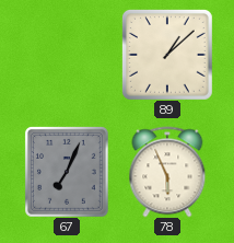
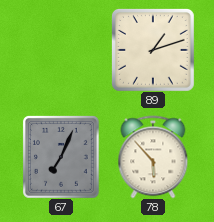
89: 1:08 -> 1:12
78: 5:56 -> 5:53
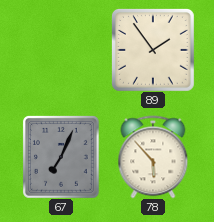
89: 1:12 -> 1:54
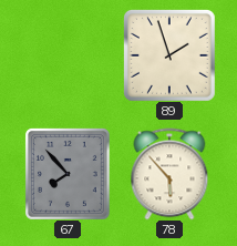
89: 1:54 -> 1:57
67: 7:04 -> 7:53
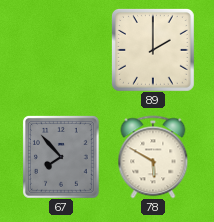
89: 1:57 -> 2:00
78: 5:53 -> 5:50
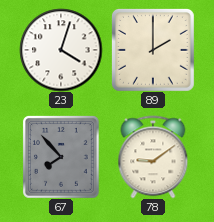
23: none -> 4:03
78: 5:50 -> 9:09
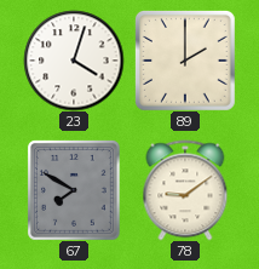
67: 7:53 -> 7:50
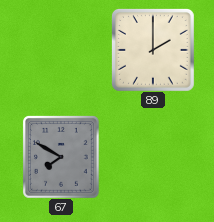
23: 4:03 -> none
78: 9:09 -> none
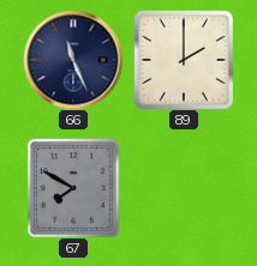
66: none -> 11:26
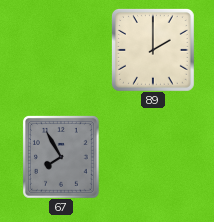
66: 11:26 -> none
67: 7:50 -> 7:55
